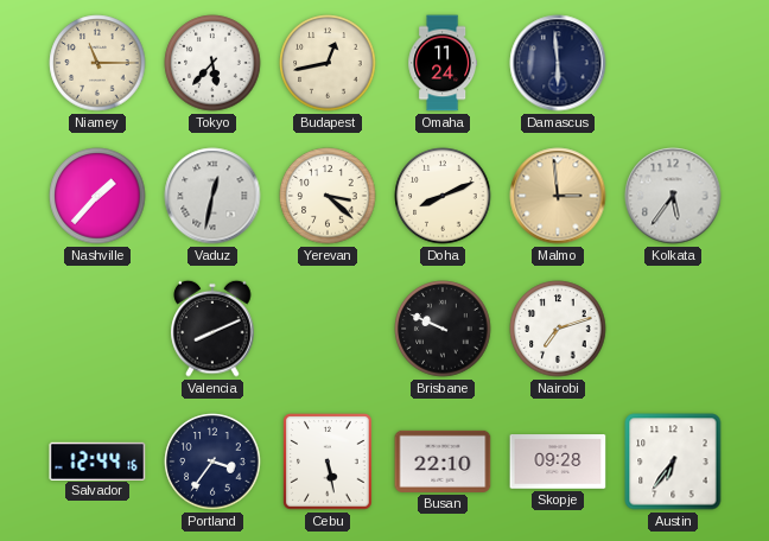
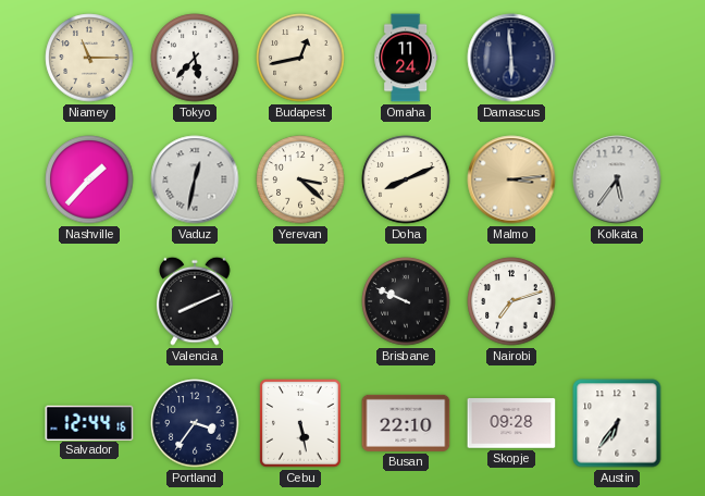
Malmo: 2:59 -> 3:14
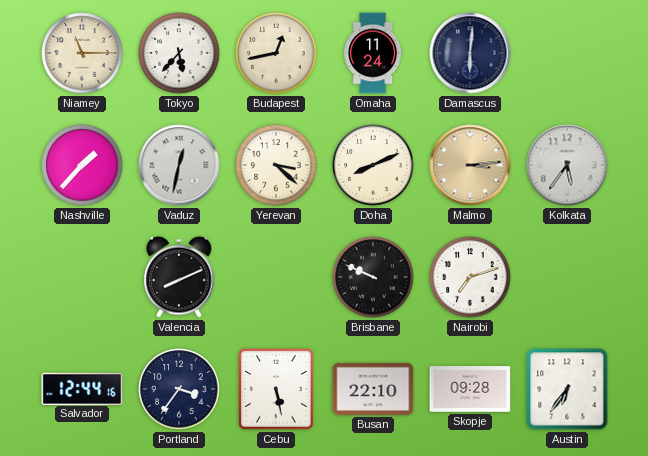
Damascus: 5:59 -> 6:01
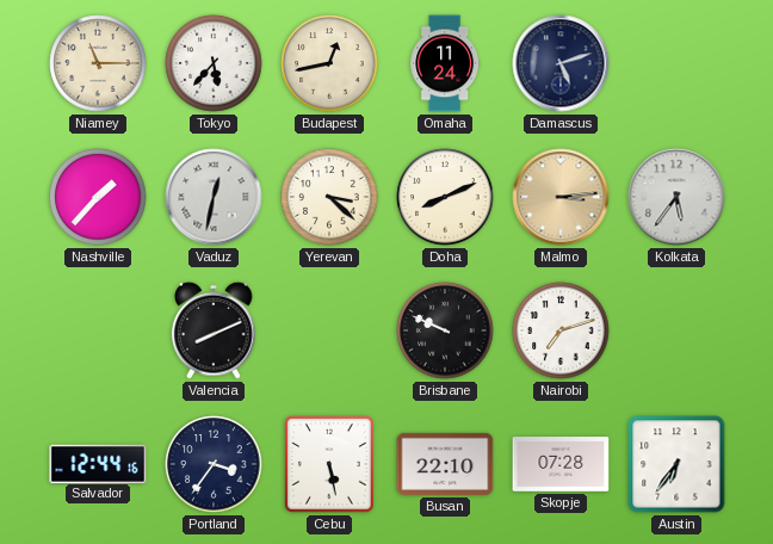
Damascus: 6:01 -> 5:12
Skopje: 09:28 -> 07:28
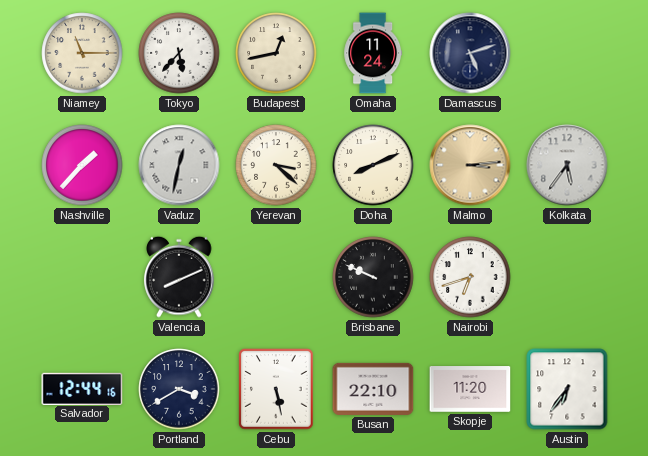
Nairobi: 7:12 -> 6:42
Portland: 3:36 -> 3:40
Skopje: 07:28 -> 11:20
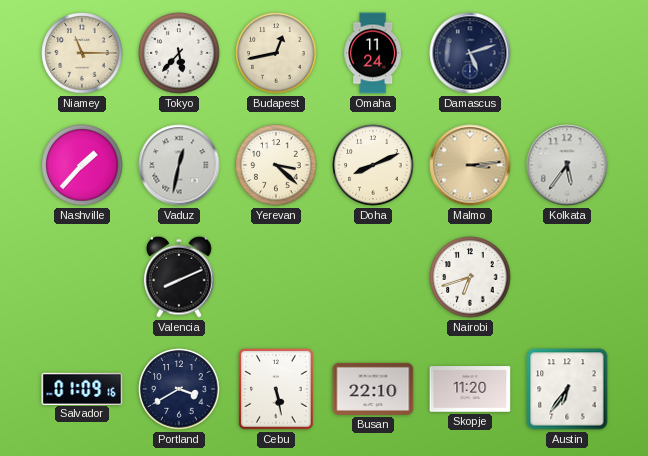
Brisbane: 9:49 -> none
Salvador: 12:44 -> 01:09
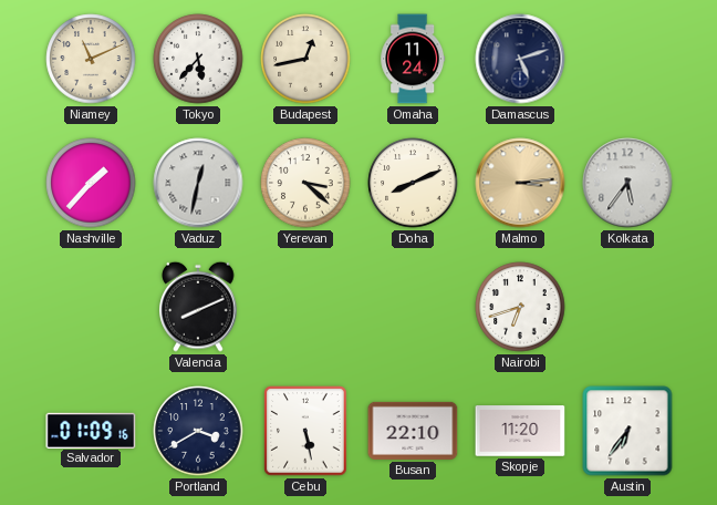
Niamey: 11:15 -> 11:11
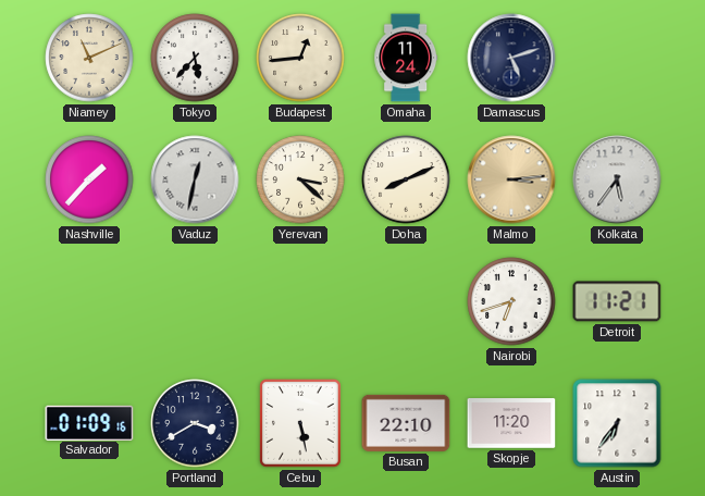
Budapest: 12:43 -> 12:44
Valencia: 8:11 -> none
Detroit: none -> 11:21
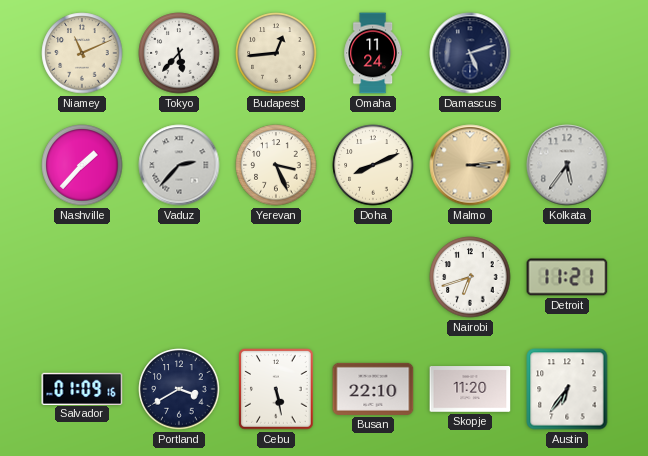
Vaduz: 12:32 -> 2:37
Yerevan: 3:22 -> 3:26
